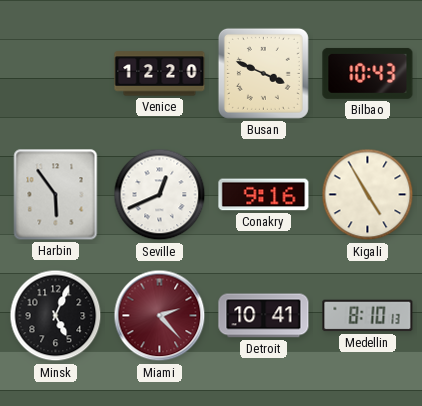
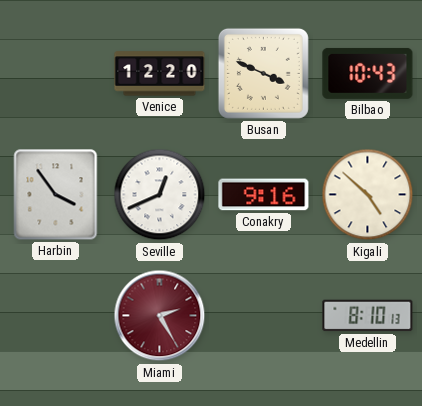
Harbin: 5:54 -> 3:54
Kigali: 4:55 -> 4:52
Minsk: 5:04 -> none
Miami: 2:23 -> 2:25
Detroit: 10:41 -> none
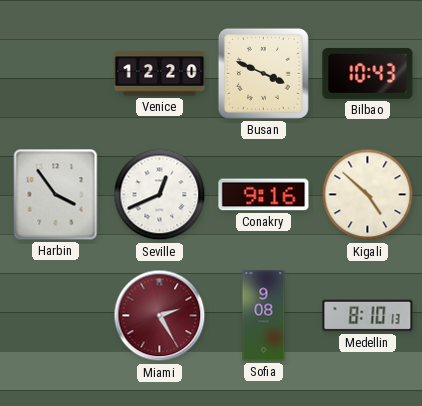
Sofia: none -> 9:08
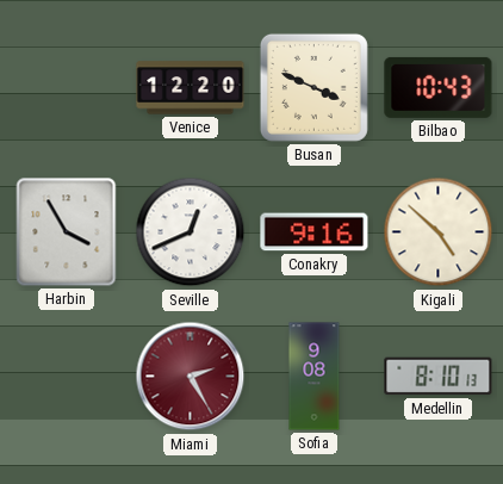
Harbin: 3:54 -> 3:55
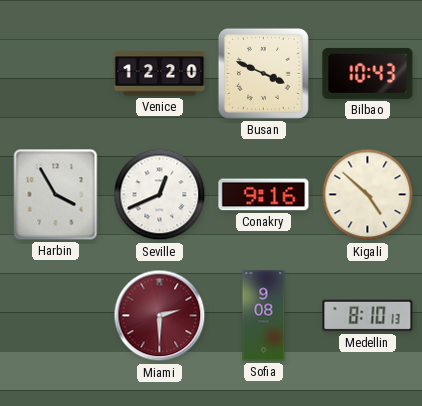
Miami: 2:25 -> 2:30
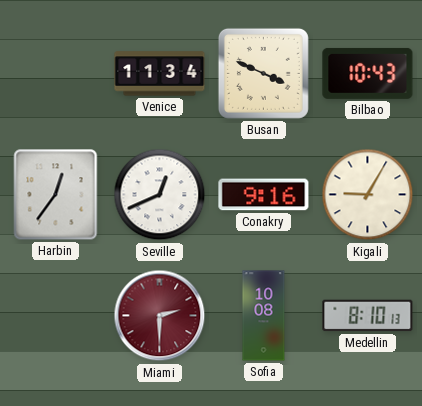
Venice: 12:20 -> 11:34
Harbin: 3:55 -> 12:36
Kigali: 4:52 -> 9:05
Sofia: 9:08 -> 10:08
